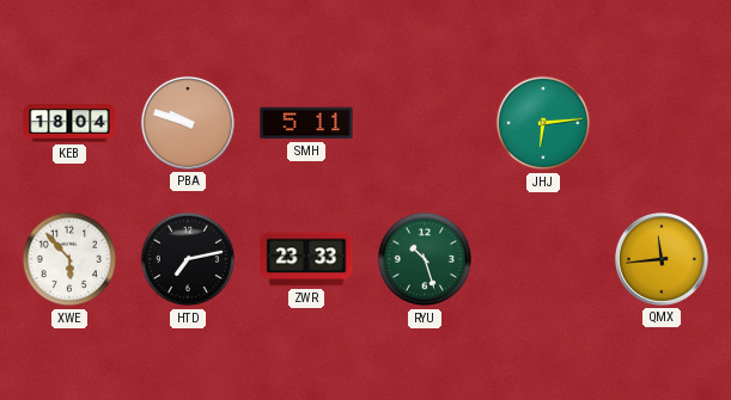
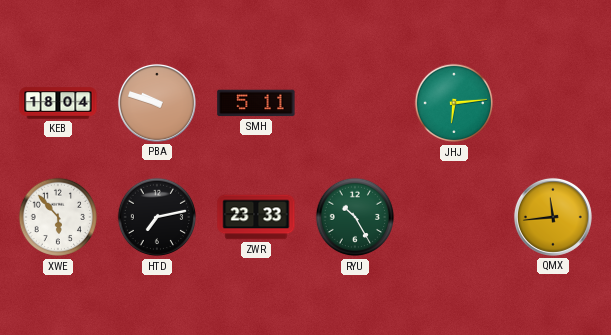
RYU: 10:27 -> 10:25
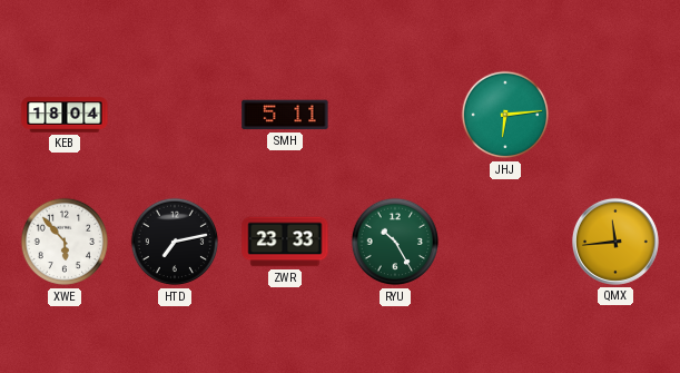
PBA: 9:48 -> none
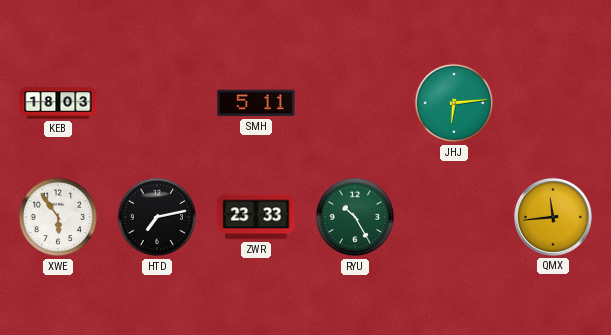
KEB: 18:04 -> 18:03
XWE: 5:53 -> 5:54
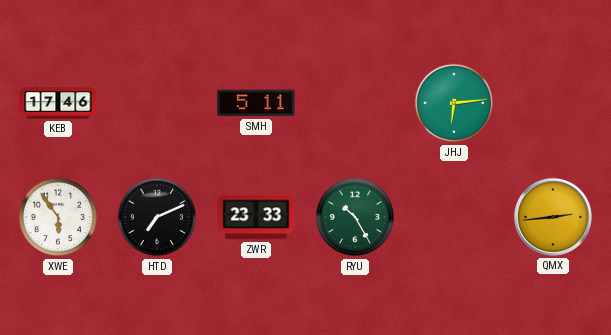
KEB: 18:03 -> 17:46
HTD: 7:13 -> 7:11
QMX: 11:44 -> 2:44
